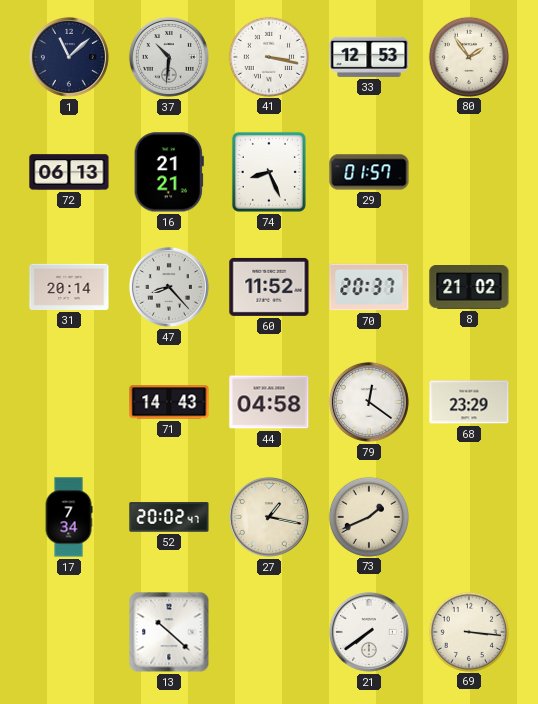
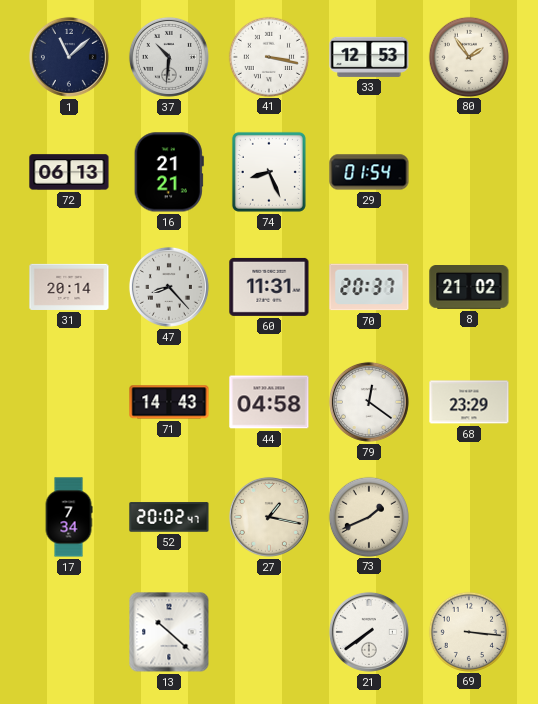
29: 01:57 -> 01:54
60: 11:52 -> 11:31
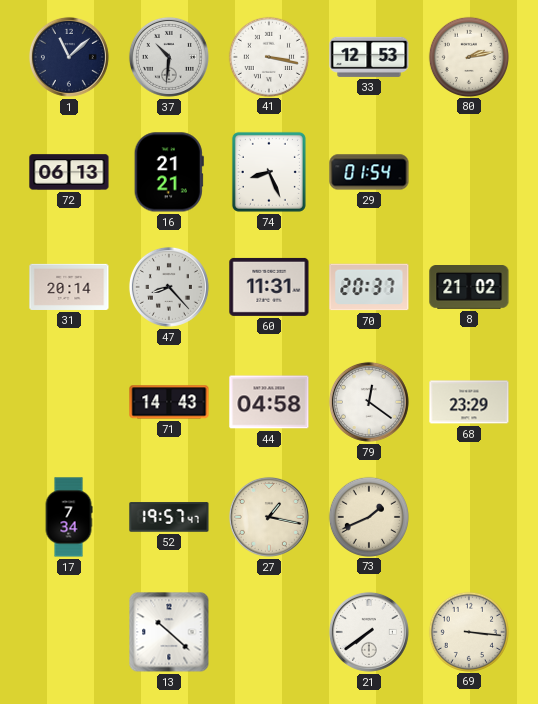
80: 1:54 -> 2:13
52: 20:02 -> 19:57
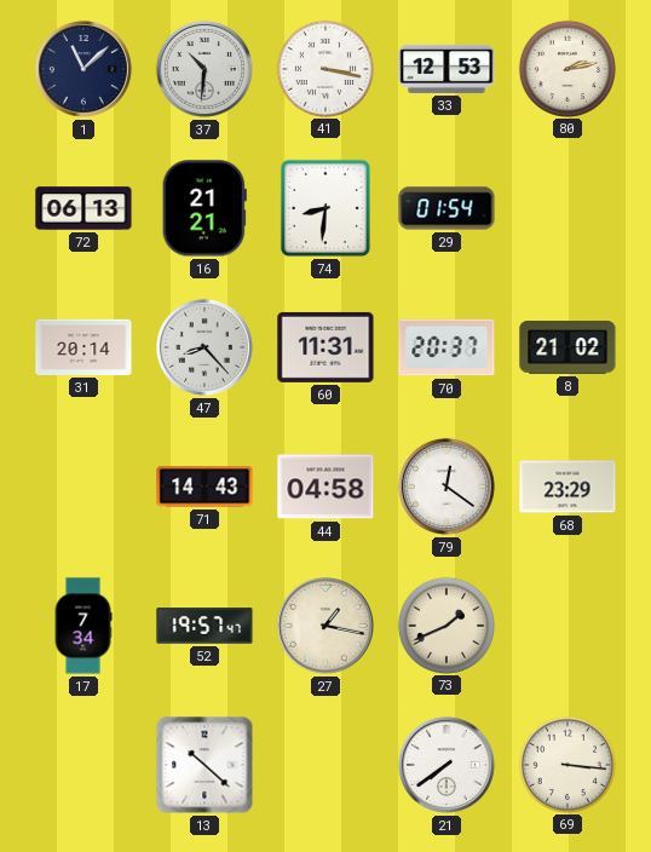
74: 8:26 -> 8:31
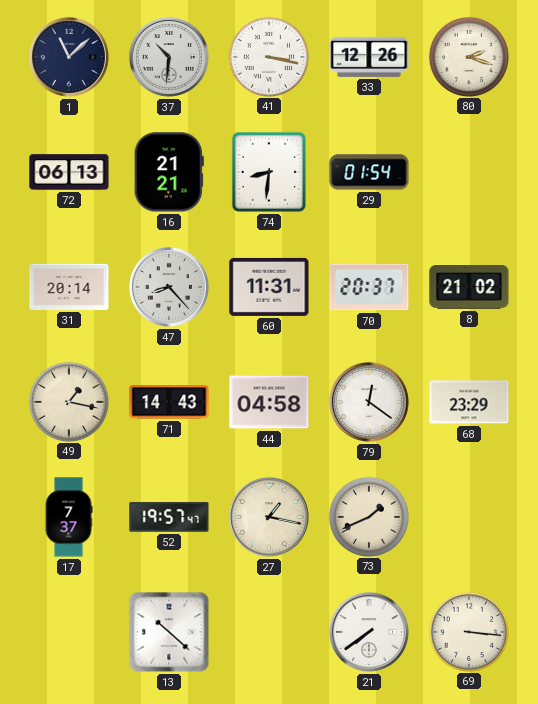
33: 12:53 -> 12:26
80: 2:13 -> 2:18
49: none -> 1:17
17: 7:34 -> 7:37
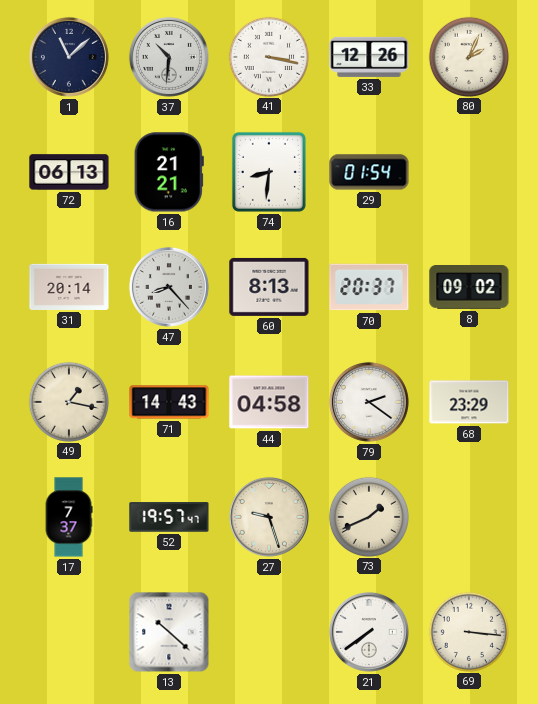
80: 2:18 -> 2:04
60: 11:31 -> 8:13
8: 21:02 -> 09:02
79: 12:21 -> 2:21
27: 1:17 -> 9:27
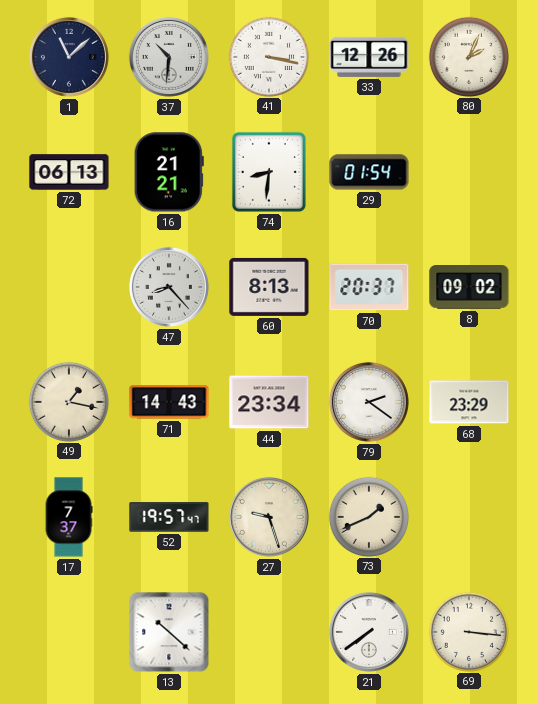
31: 20:14 -> none
44: 04:58 -> 23:34
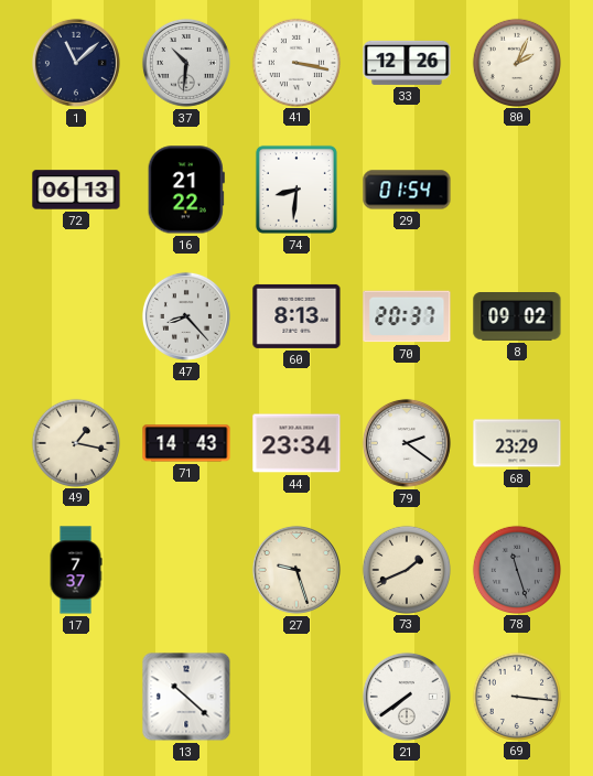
16: 21:21 -> 21:22
52: 19:57 -> none
78: none -> 11:27
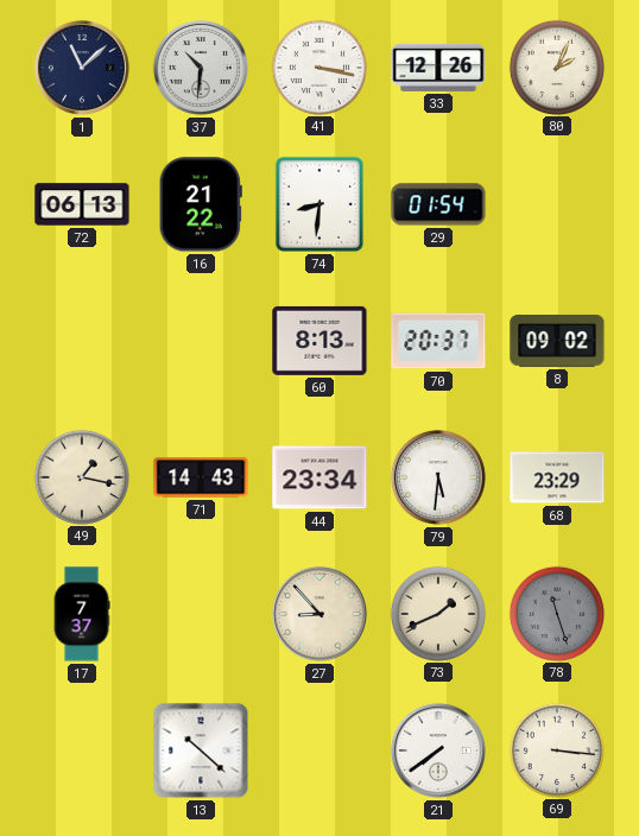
47: 8:23 -> none
79: 2:21 -> 5:31
27: 9:27 -> 8:53
